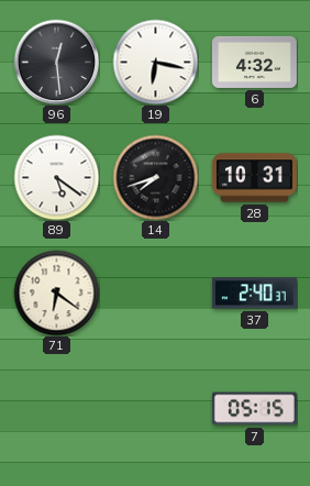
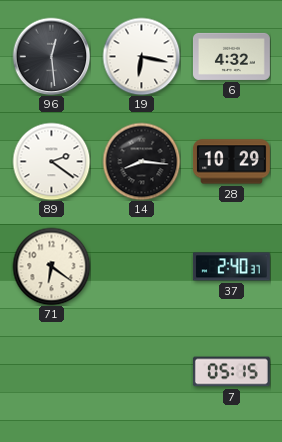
89: 5:21 -> 2:21
14: 7:42 -> 8:16
28: 10:31 -> 10:29
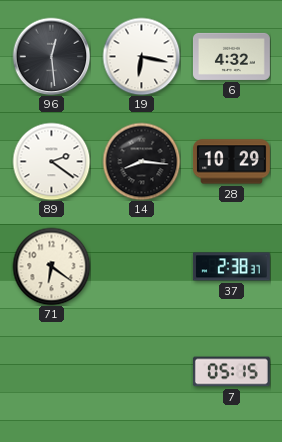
37: 2:40 -> 2:38
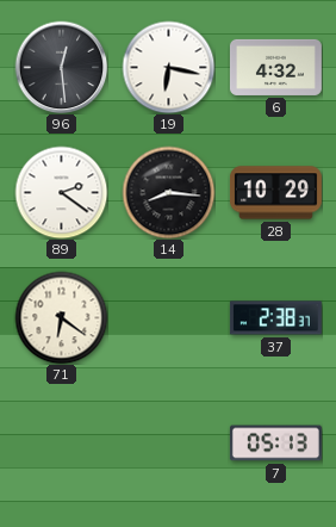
7: 05:15 -> 05:13
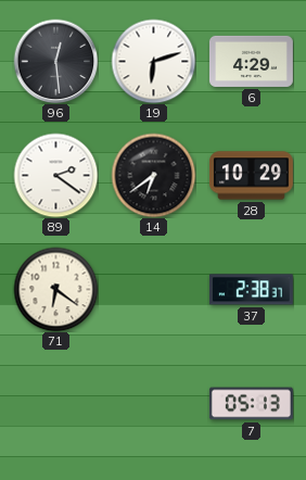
19: 6:17 -> 6:12
6: 4:32 -> 4:29
14: 8:16 -> 6:39
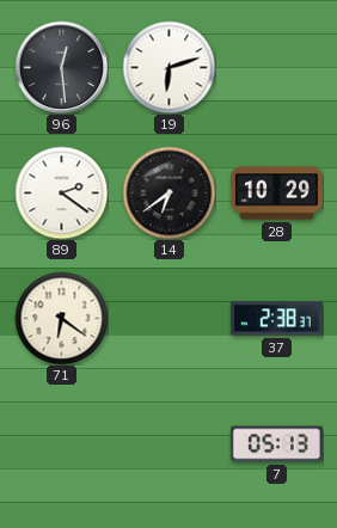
6: 4:29 -> none
